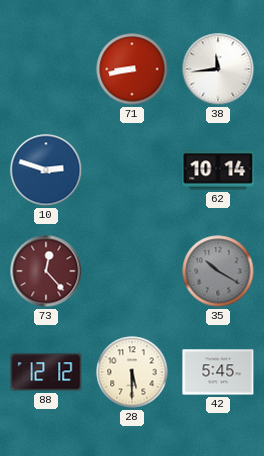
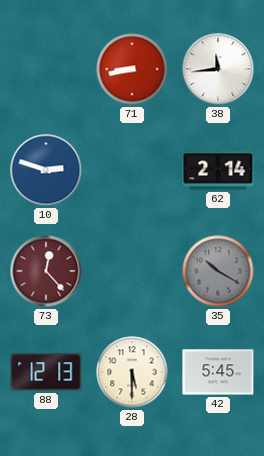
62: 10:14 -> 2:14
88: 12:12 -> 12:13
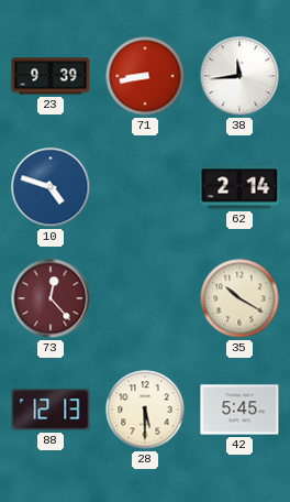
23: none -> 9:39
10: 2:48 -> 4:48
35 dial: grey -> cream
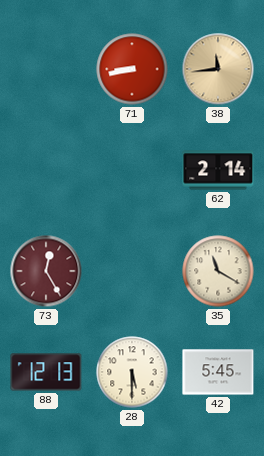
23: 9:39 -> none
38 dial: white -> champagne
10: 4:48 -> none
73: 12:23 -> 12:25
35: 10:20 -> 11:20
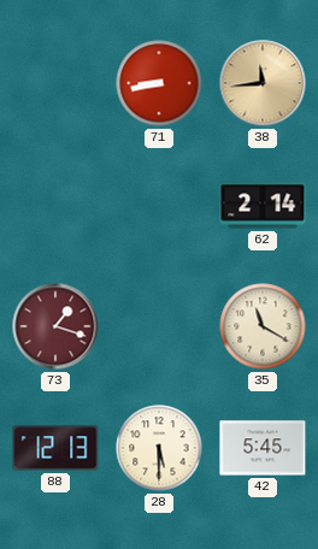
73: 12:25 -> 1:18
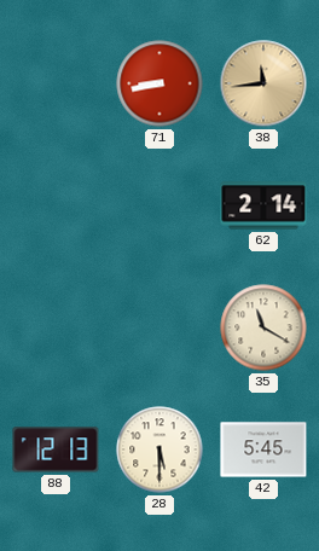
73: 1:18 -> none
